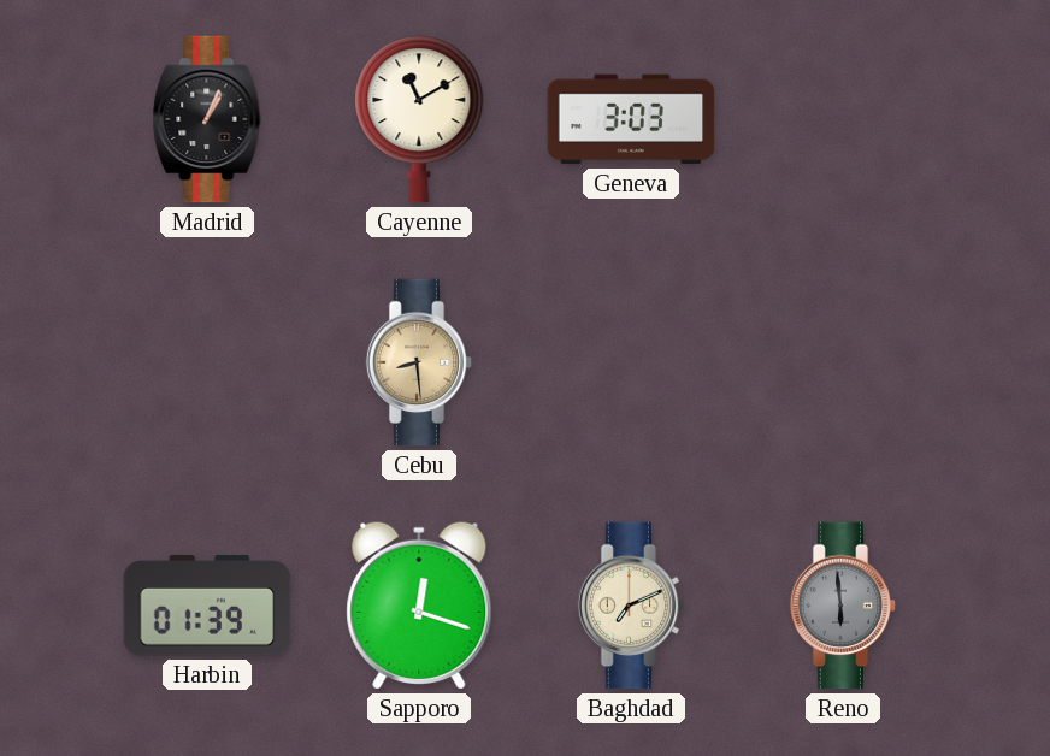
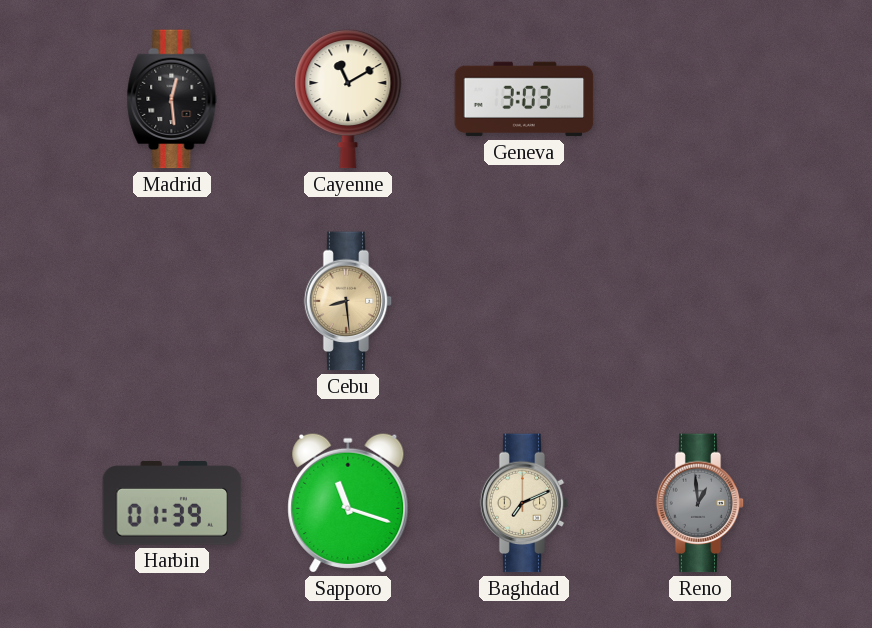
Madrid: 1:04 -> 12:29
Sapporo: 12:18 -> 11:18
Reno: 5:59 -> 12:59
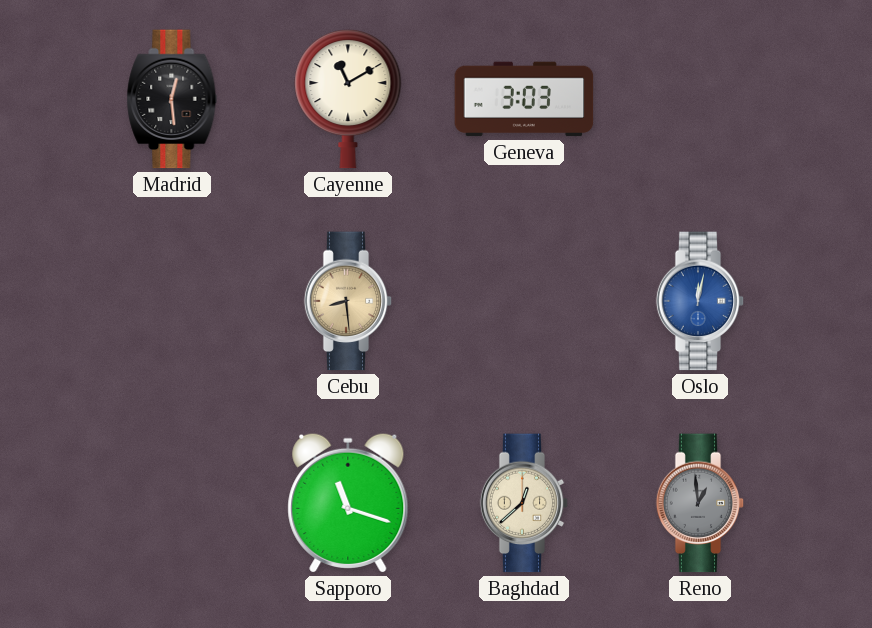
Oslo: none -> 12:02
Harbin: 01:39 -> none
Baghdad: 7:11 -> 12:38
